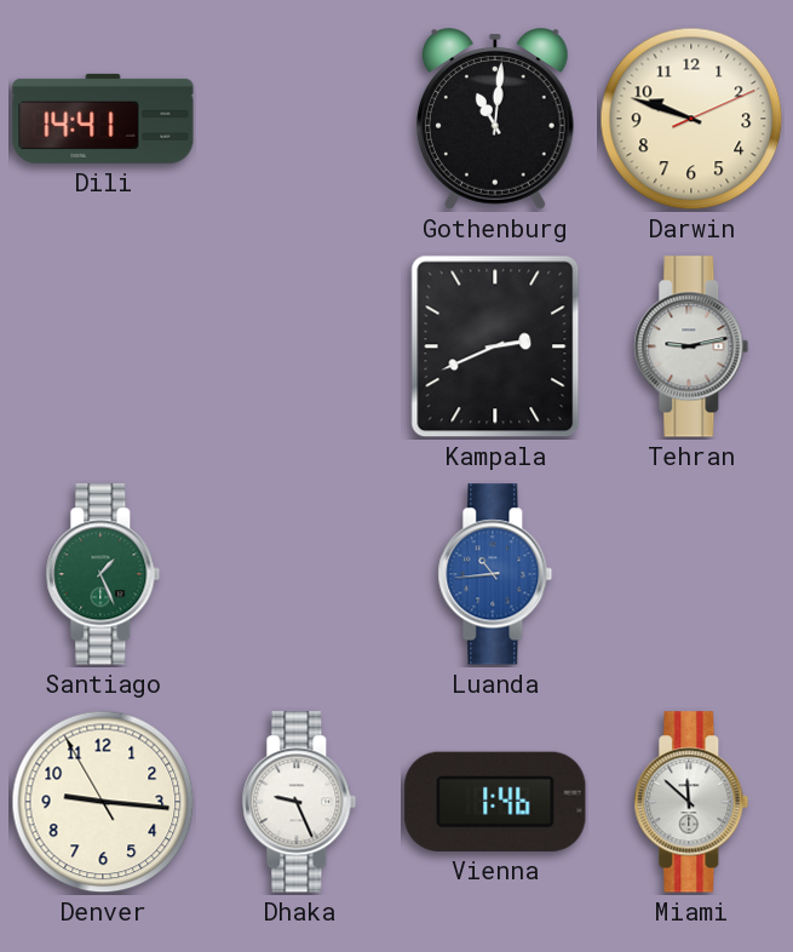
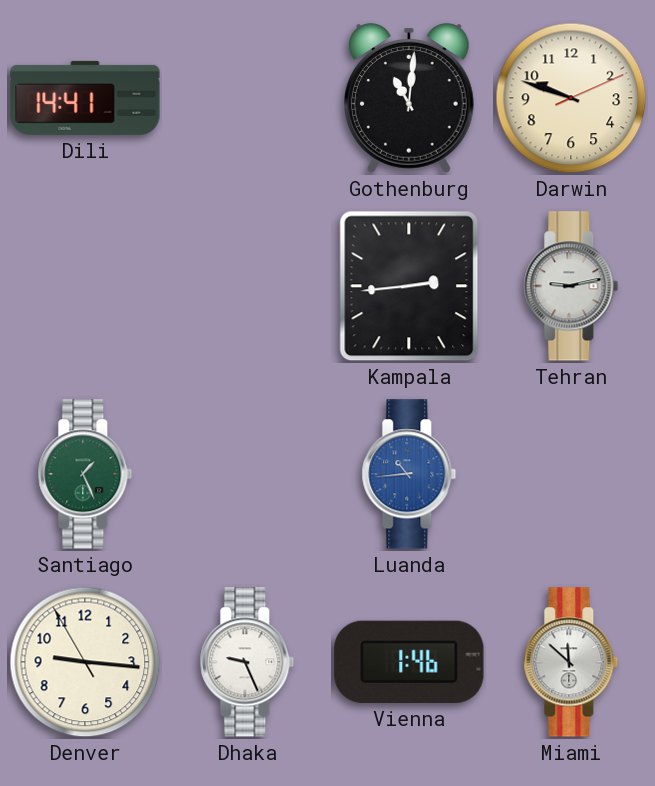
Kampala: 2:41 -> 2:44
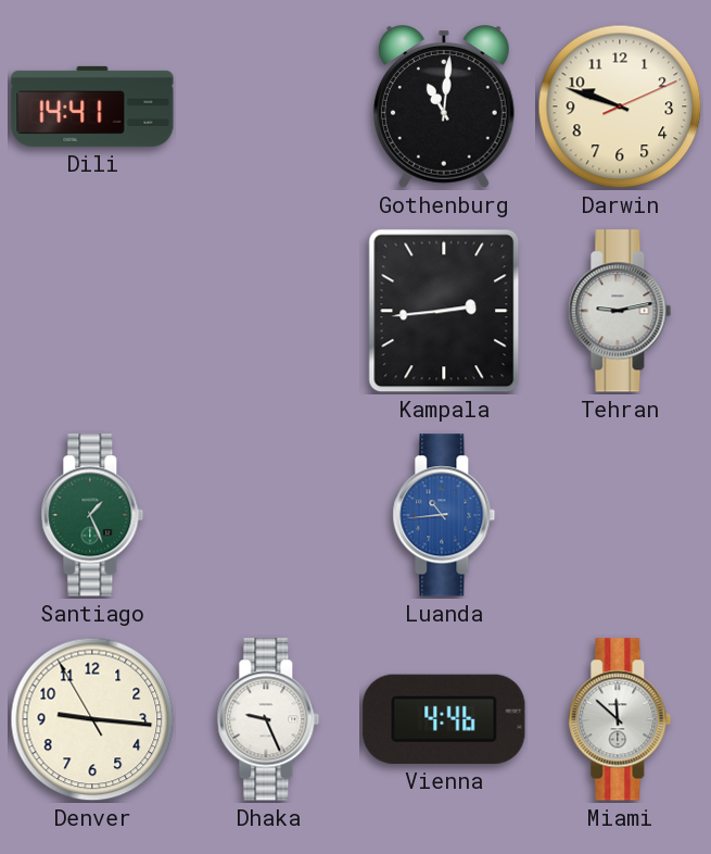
Vienna: 1:46 -> 4:46
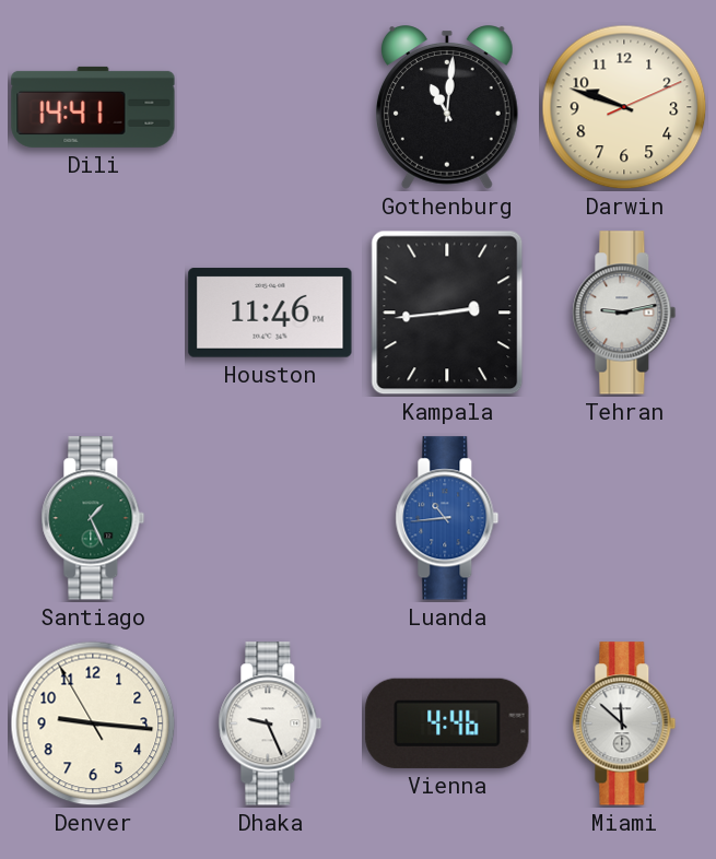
Houston: none -> 11:46
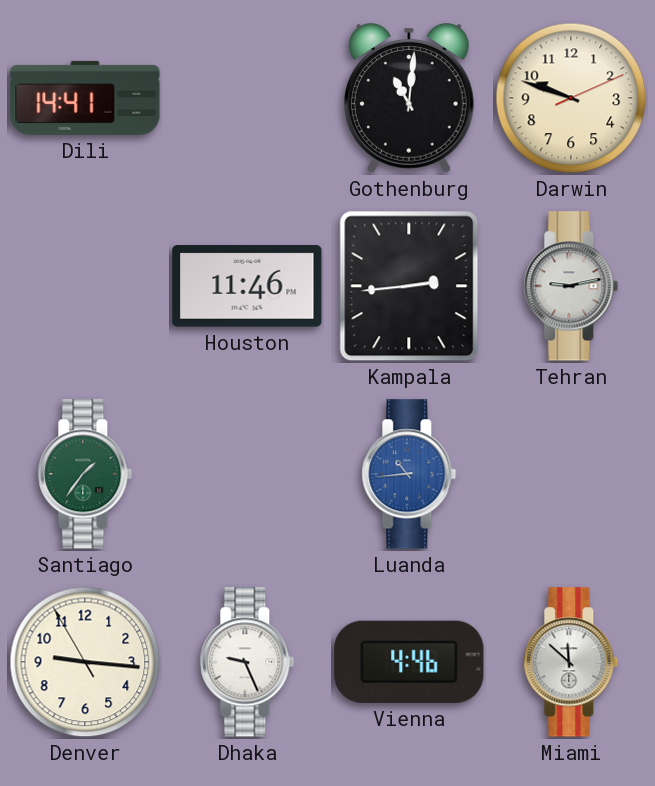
Santiago: 1:26 -> 1:36
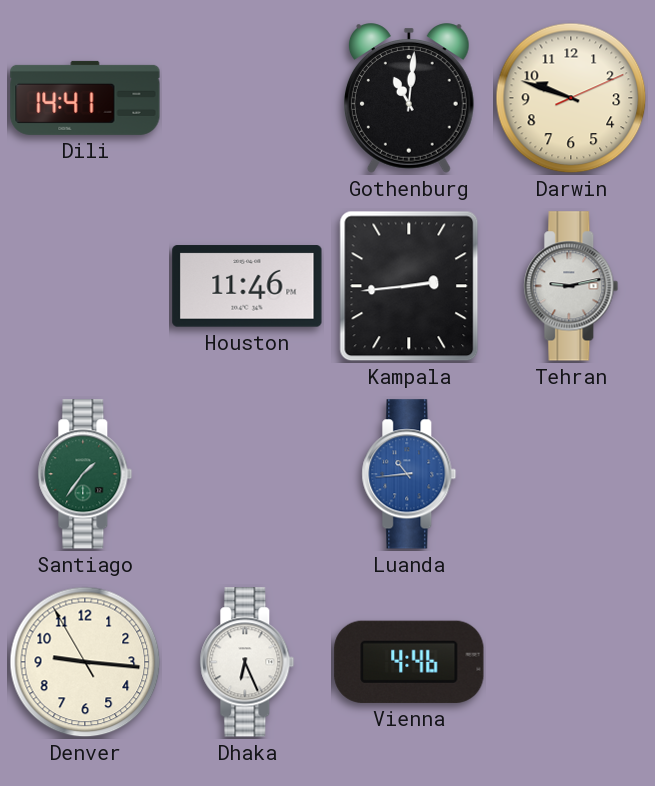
Dhaka: 9:26 -> 6:26
Miami: 11:52 -> none
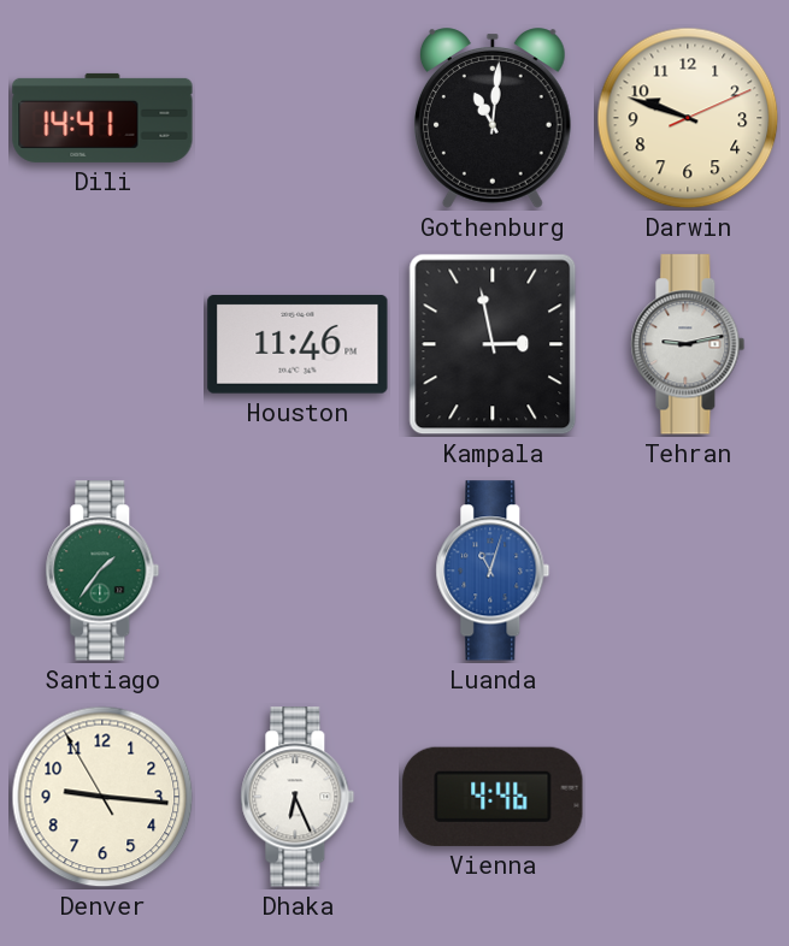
Kampala: 2:44 -> 2:58
Luanda: 10:44 -> 11:03
